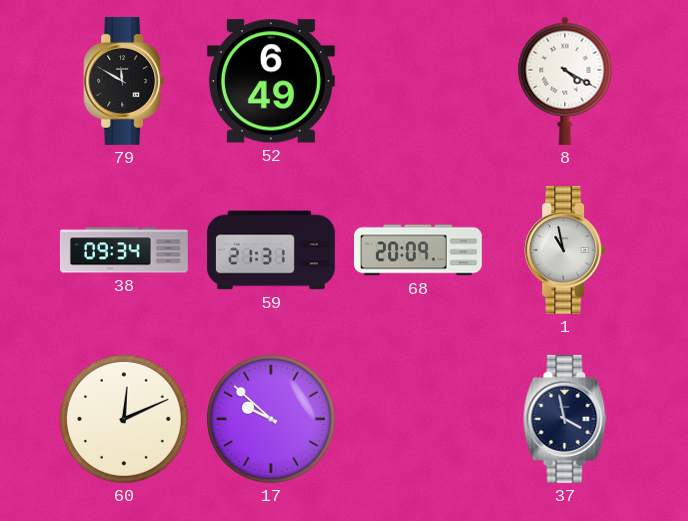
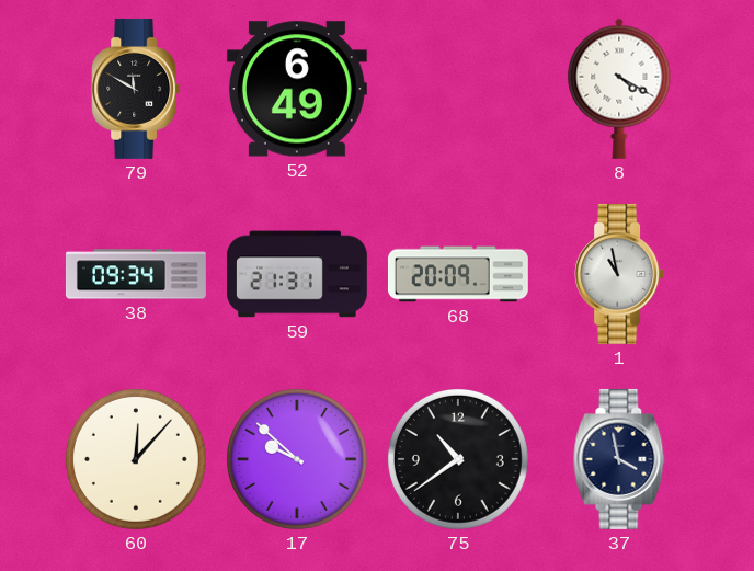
60: 12:11 -> 12:07
75: none -> 10:39
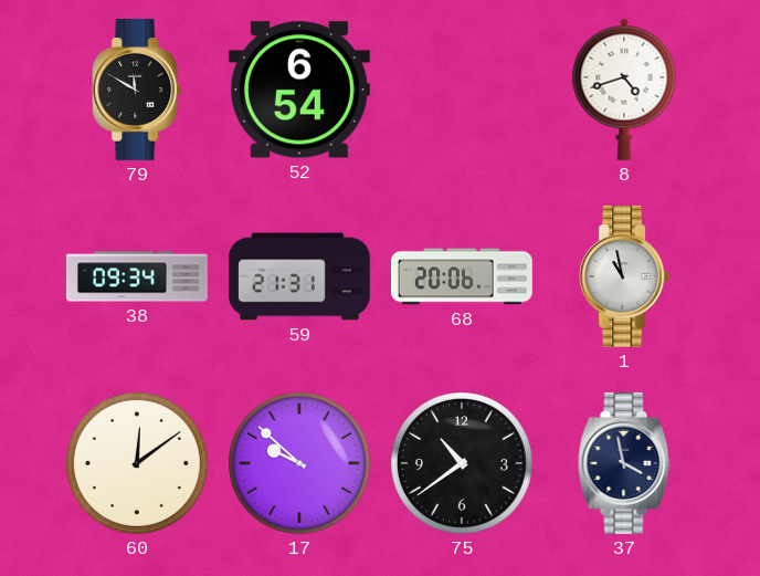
52: 6:49 -> 6:54
8: 4:20 -> 4:42
68: 20:09 -> 20:06
60: 12:07 -> 12:09
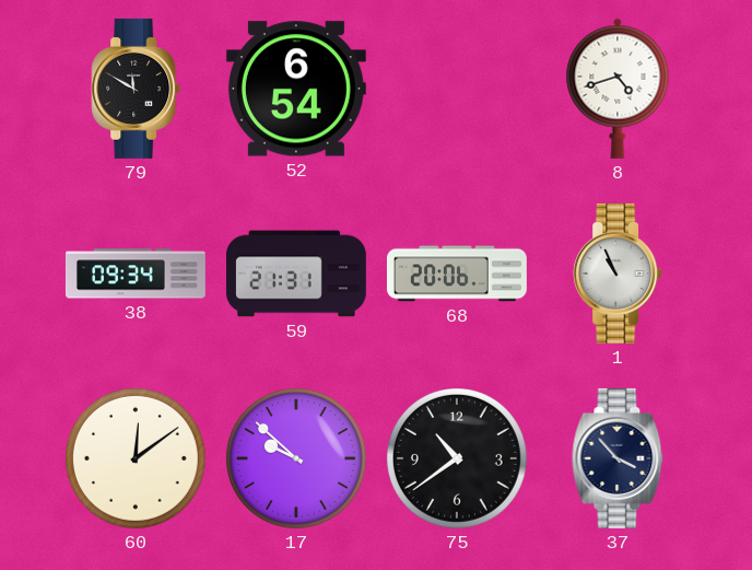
1: 10:58 -> 10:56
37: 3:58 -> 3:53
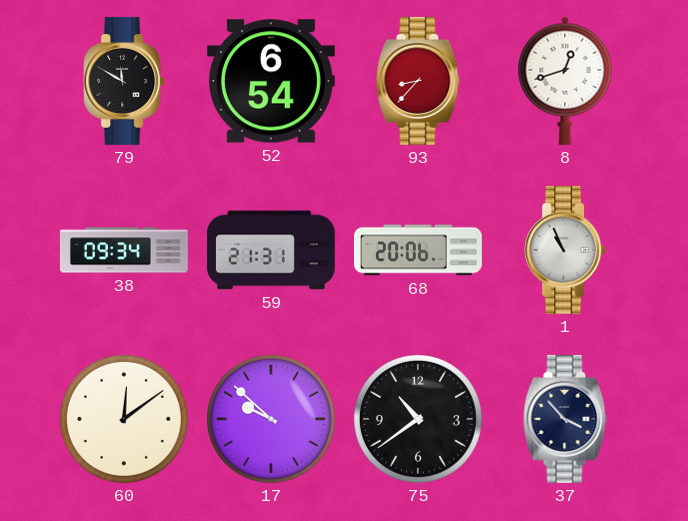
93: none -> 8:37
8: 4:42 -> 12:42
